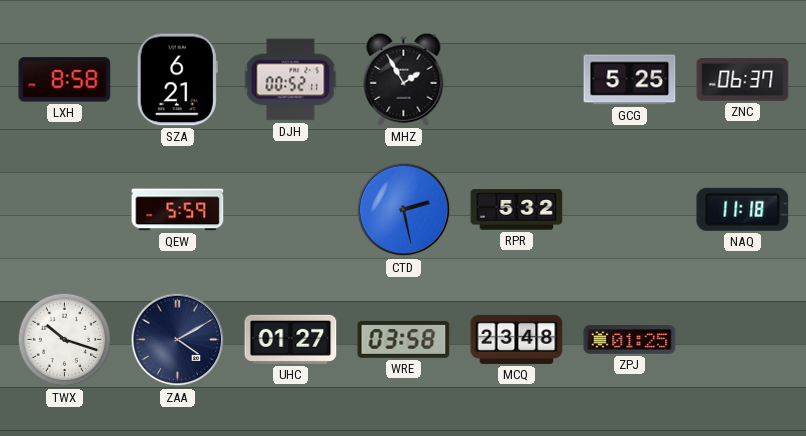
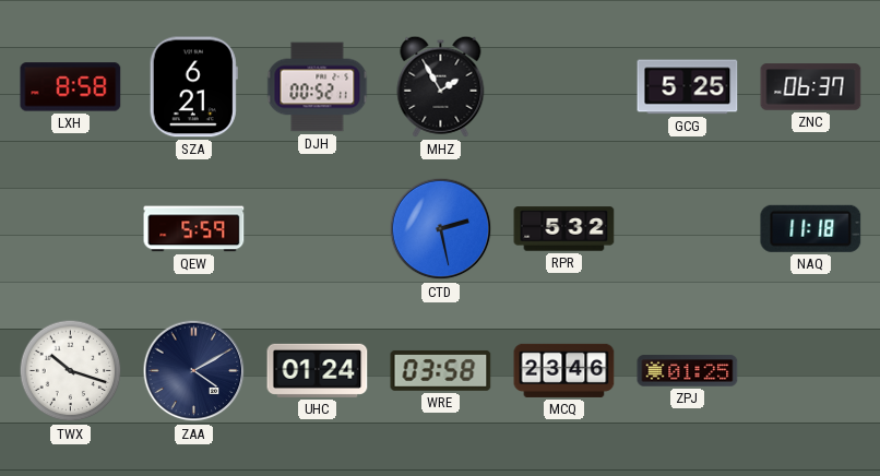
UHC: 01:27 -> 01:24
MCQ: 23:48 -> 23:46
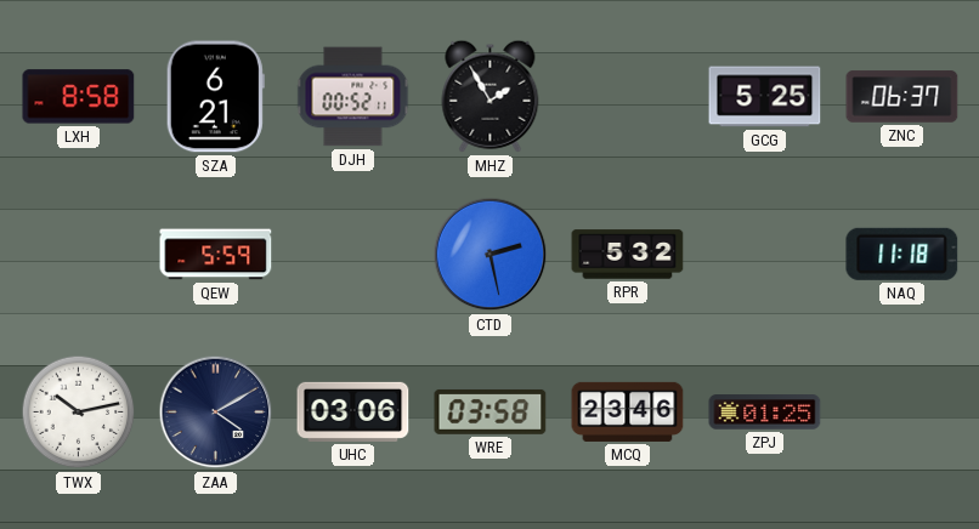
TWX: 10:18 -> 10:13
UHC: 01:24 -> 03:06
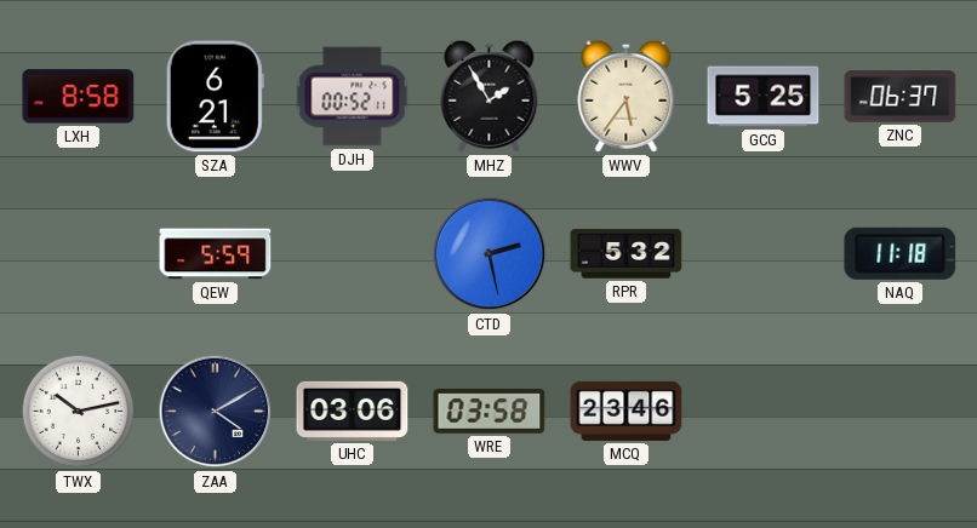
WWV: none -> 5:36
ZPJ: 01:25 -> none
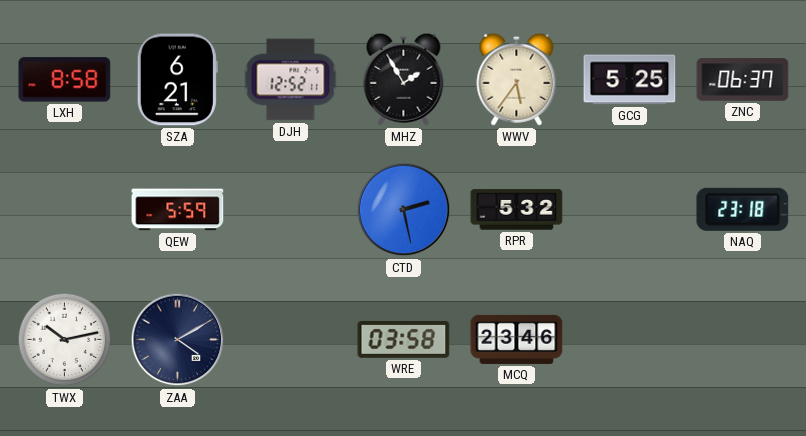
DJH: 00:52 -> 12:52
NAQ: 11:18 -> 23:18
UHC: 03:06 -> none
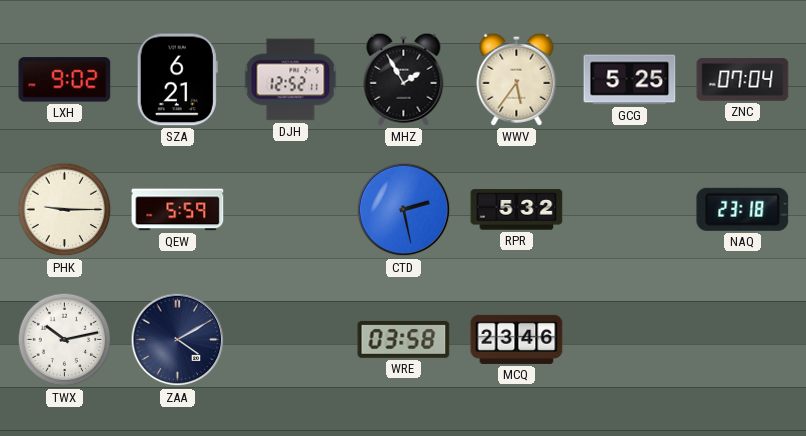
LXH: 8:58 -> 9:02
ZNC: 06:37 -> 07:04
PHK: none -> 9:15
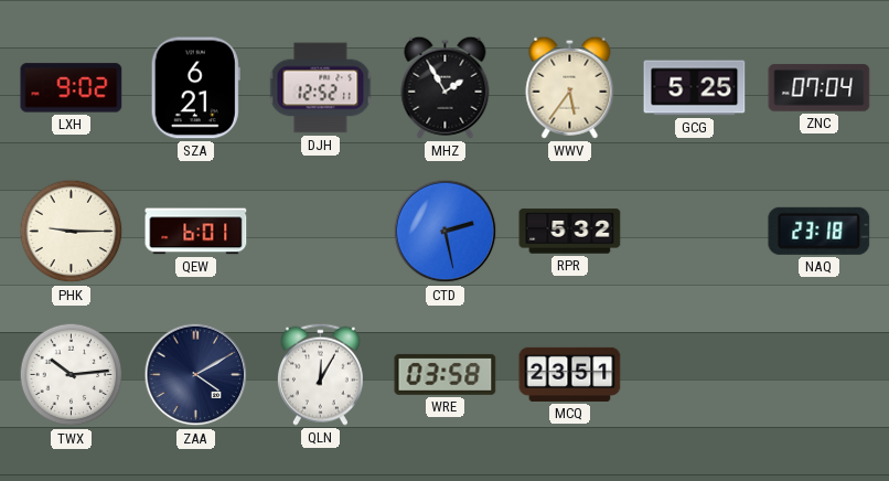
QEW: 5:59 -> 6:01
TWX: 10:13 -> 10:14
QLN: none -> 12:05
MCQ: 23:46 -> 23:51
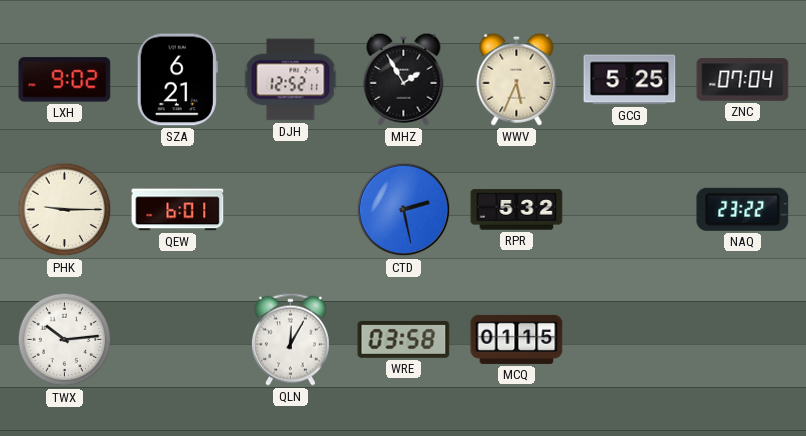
WWV: 5:36 -> 5:34
NAQ: 23:18 -> 23:22
ZAA: 4:10 -> none
MCQ: 23:51 -> 01:15
